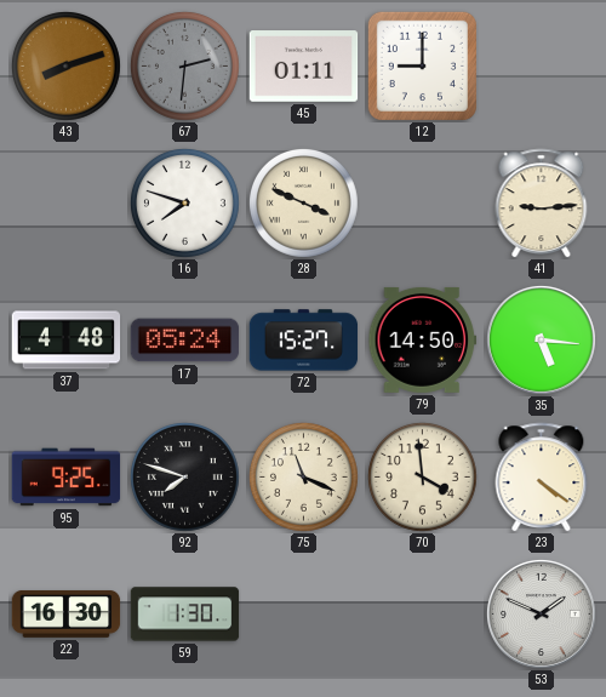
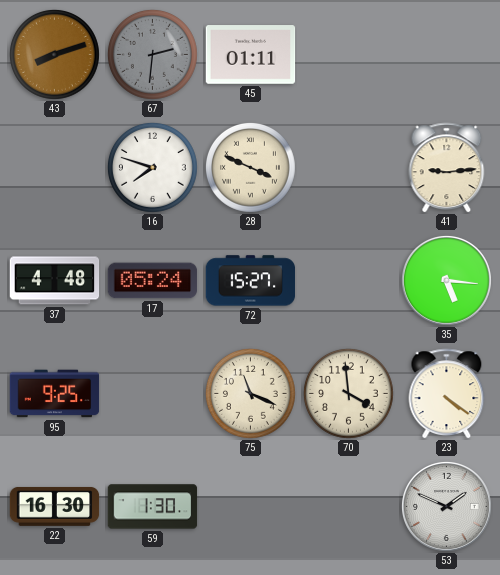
12: 9:00 -> none
79: 14:50 -> none
92: 7:48 -> none
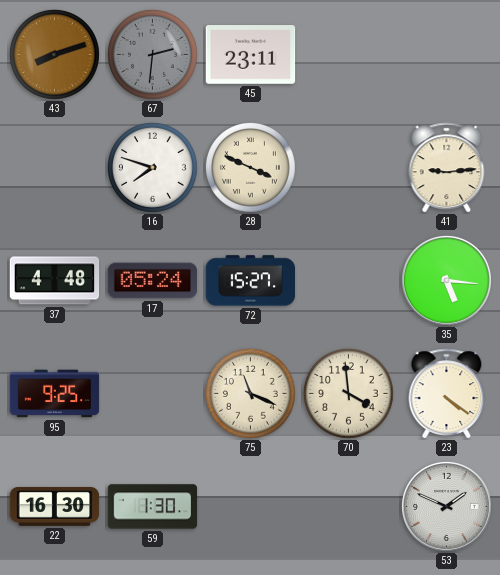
45: 01:11 -> 23:11
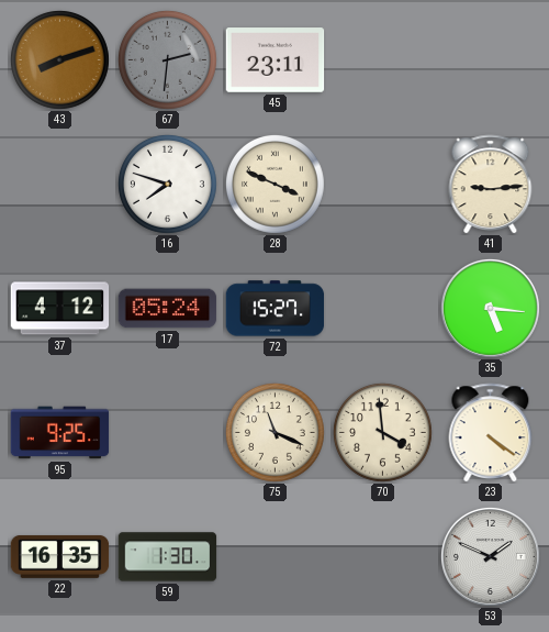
37: 4:48 -> 4:12
22: 16:30 -> 16:35
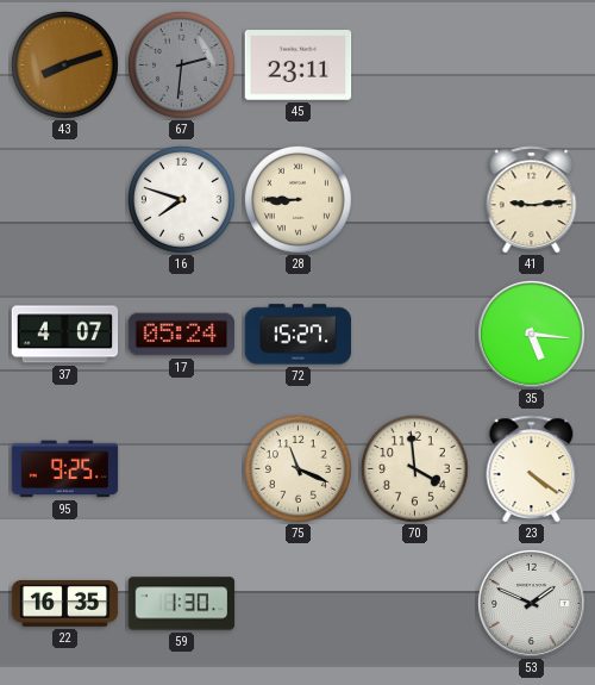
28: 3:49 -> 8:45
37: 4:12 -> 4:07
